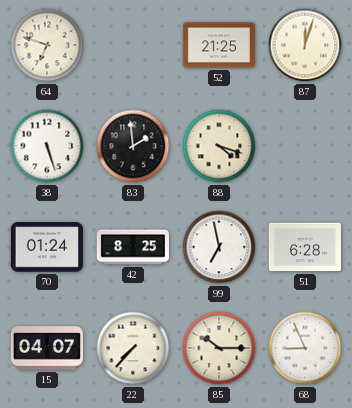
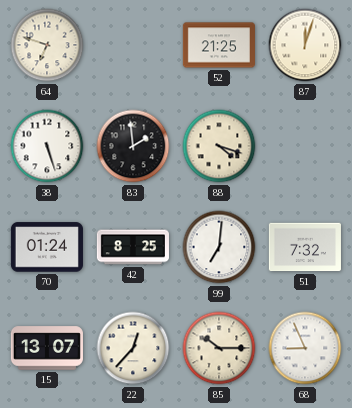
99: 6:58 -> 7:01
51: 6:28 -> 7:32
15: 04:07 -> 13:07
22: 7:37 -> 12:37
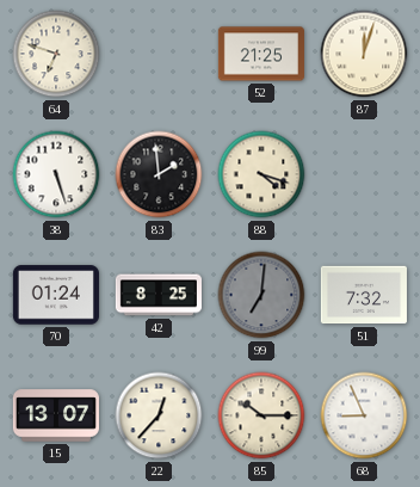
99 dial: white -> grey
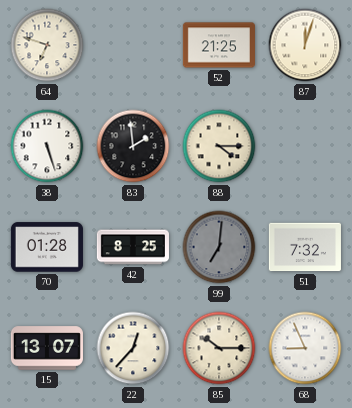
88: 4:18 -> 4:15
70: 01:24 -> 01:28
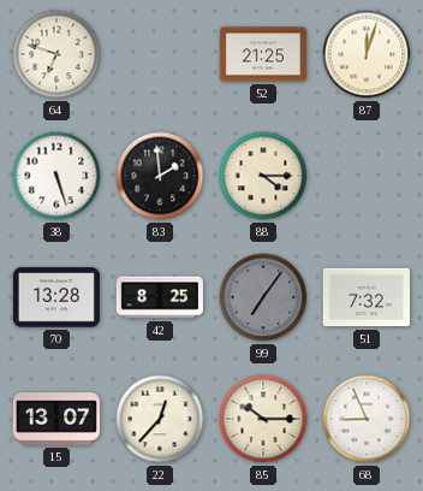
70: 01:28 -> 13:28
99: 7:01 -> 7:06
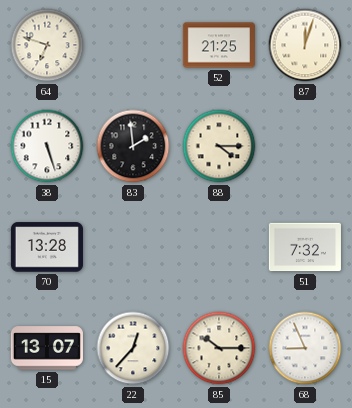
42: 8:25 -> none
99: 7:06 -> none
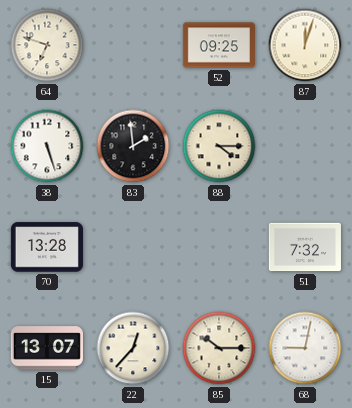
52: 21:25 -> 09:25
68: 8:56 -> 9:02
